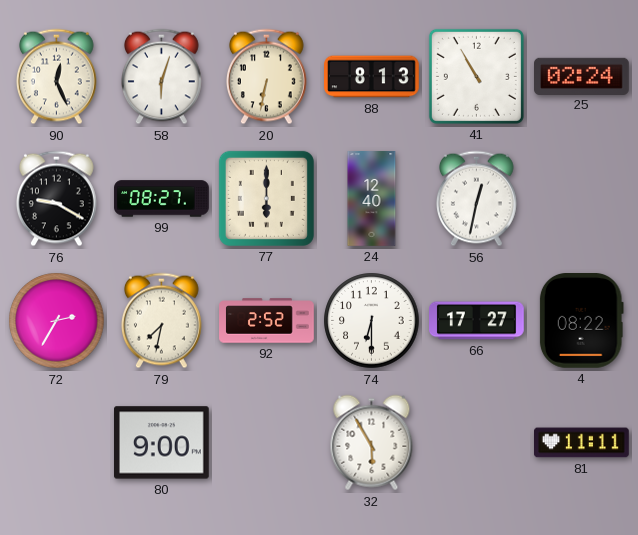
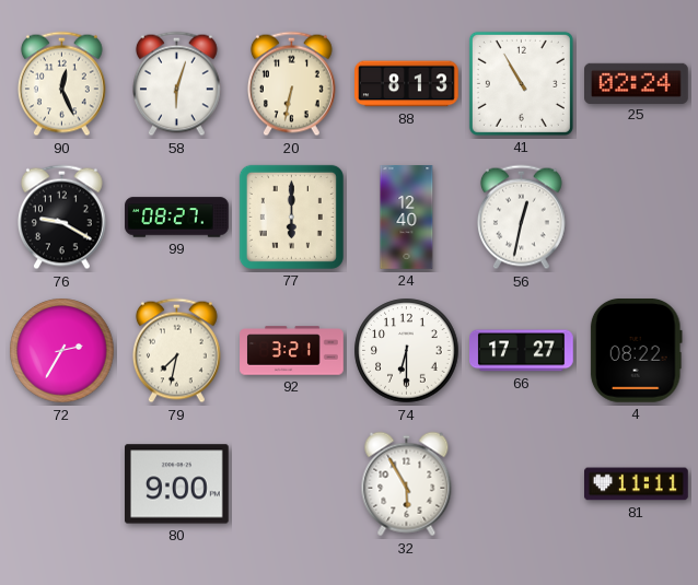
92: 2:52 -> 3:21
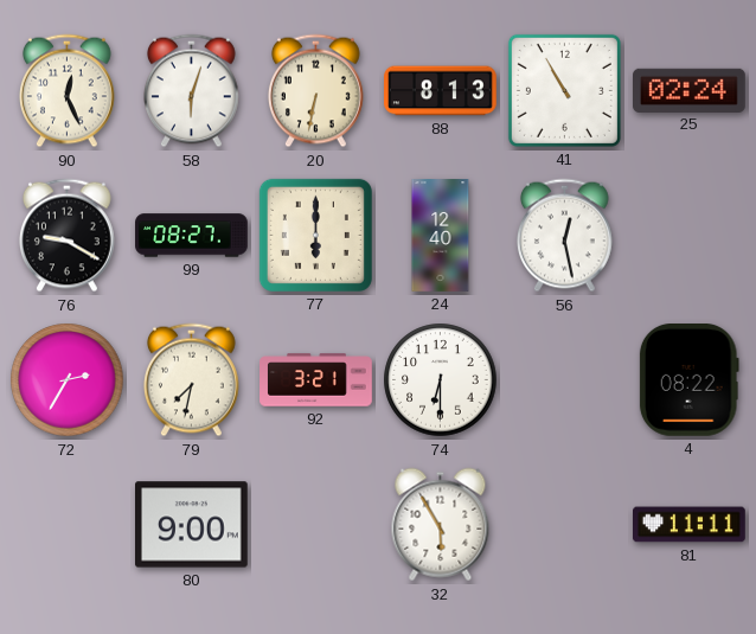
56: 12:32 -> 12:28
66: 17:27 -> none
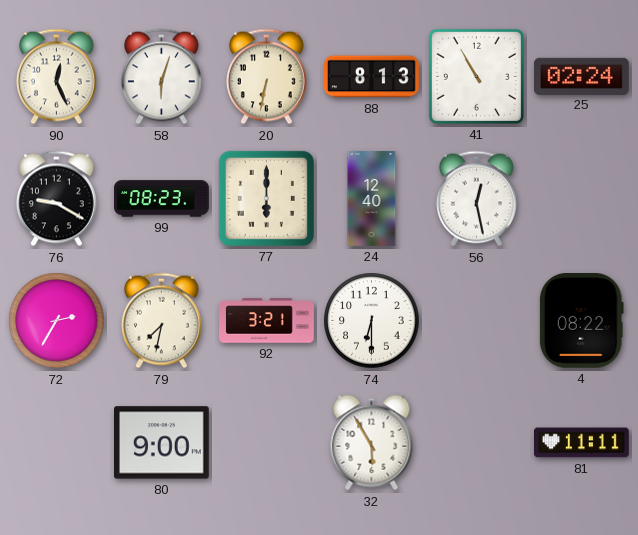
99: 08:27 -> 08:23
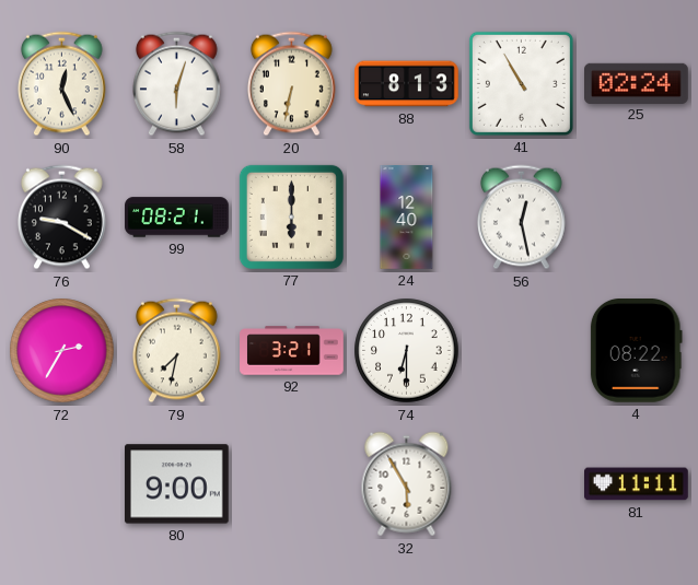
99: 08:23 -> 08:21
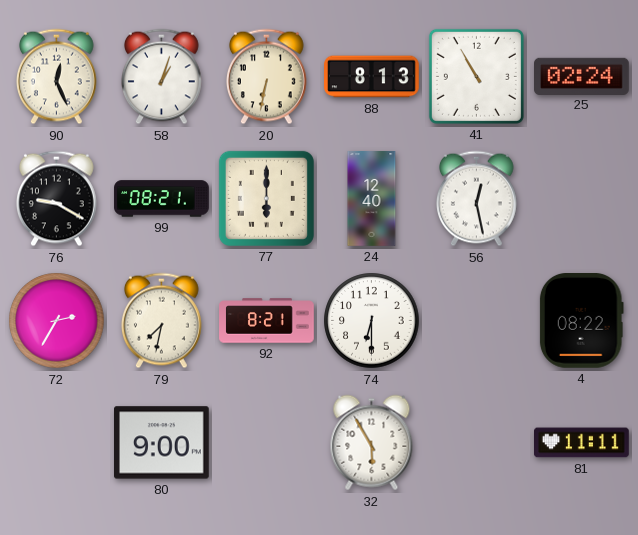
58: 6:03 -> 1:03
92: 3:21 -> 8:21
